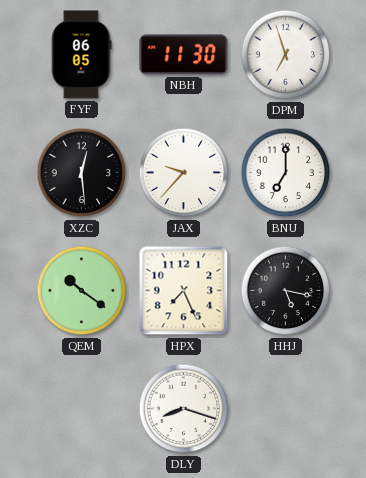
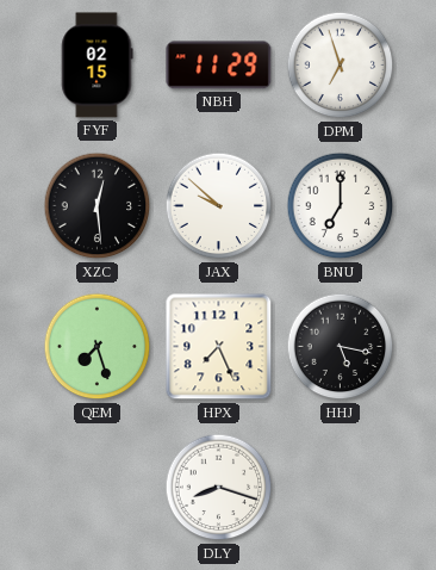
FYF: 06:05 -> 02:15
NBH: 11:30 -> 11:29
JAX: 9:37 -> 9:52
QEM: 10:21 -> 7:27
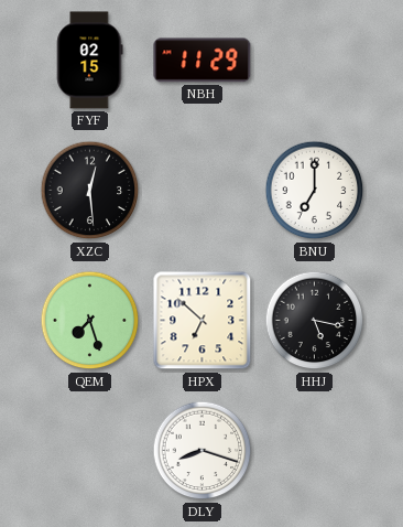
DPM: 6:57 -> none
JAX: 9:52 -> none
HPX: 7:26 -> 6:52
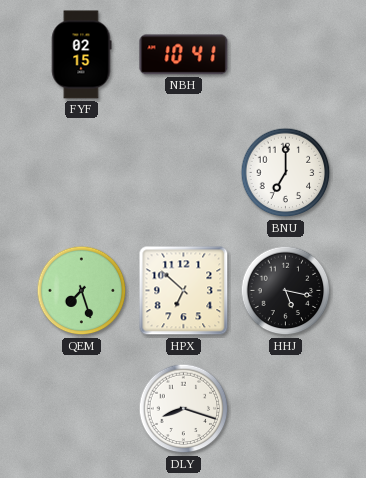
NBH: 11:29 -> 10:41
XZC: 12:29 -> none
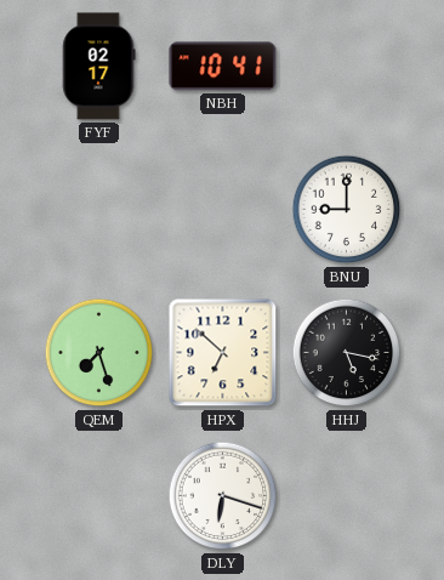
FYF: 02:15 -> 02:17
BNU: 7:00 -> 9:00
DLY: 8:18 -> 6:18
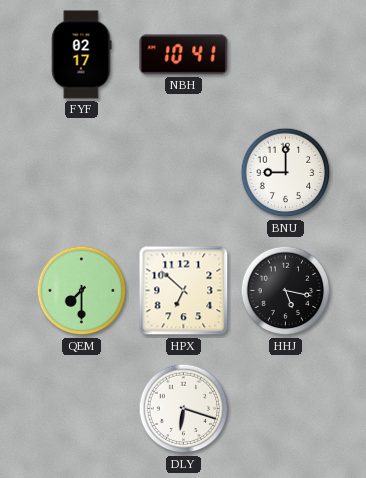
QEM: 7:27 -> 7:30
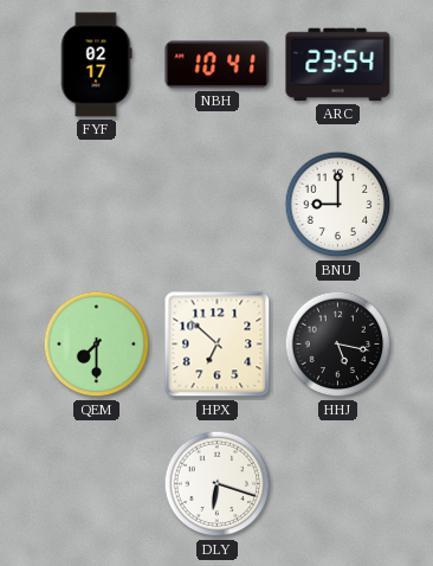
ARC: none -> 23:54
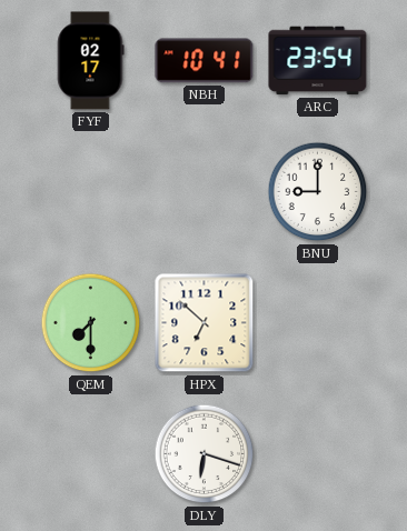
HHJ: 5:17 -> none
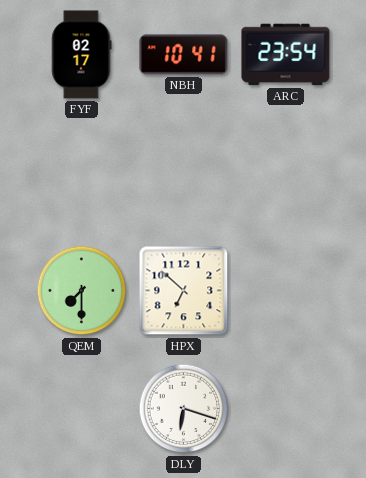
BNU: 9:00 -> none
